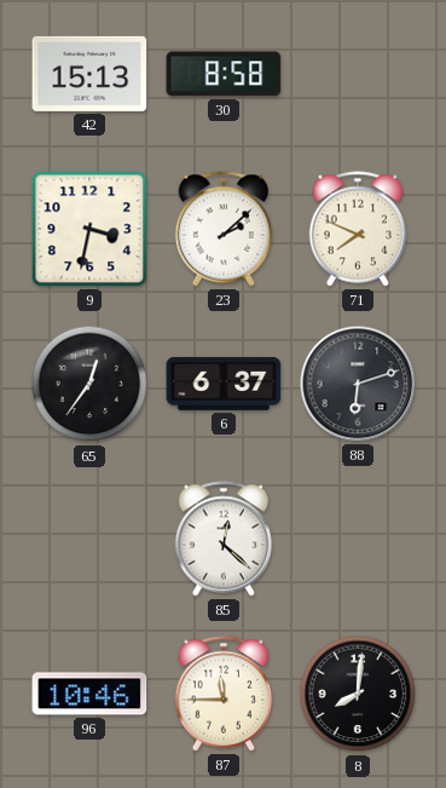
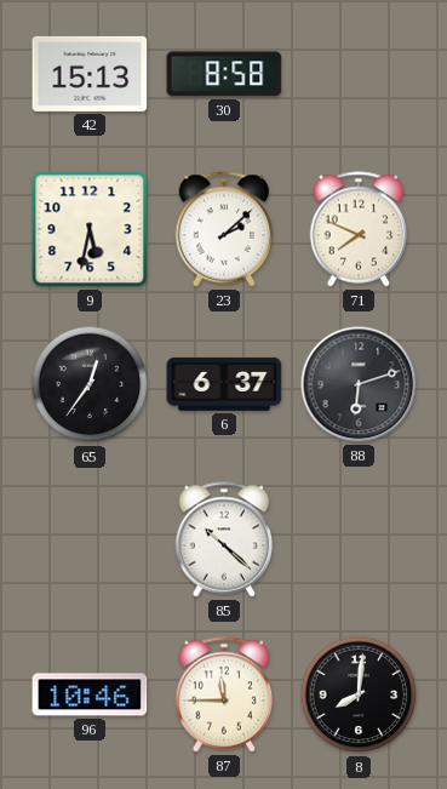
9: 3:32 -> 5:32
85: 12:22 -> 10:22
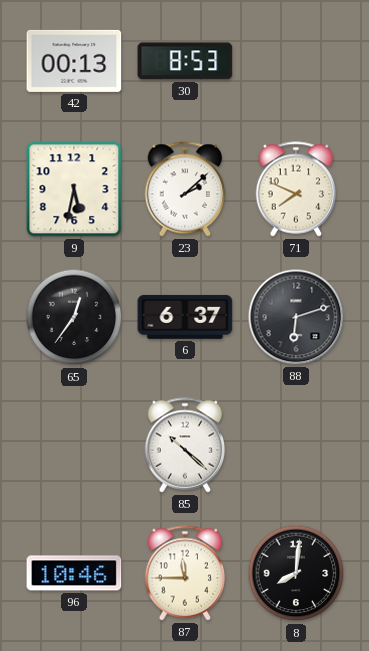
42: 15:13 -> 00:13
30: 8:58 -> 8:53
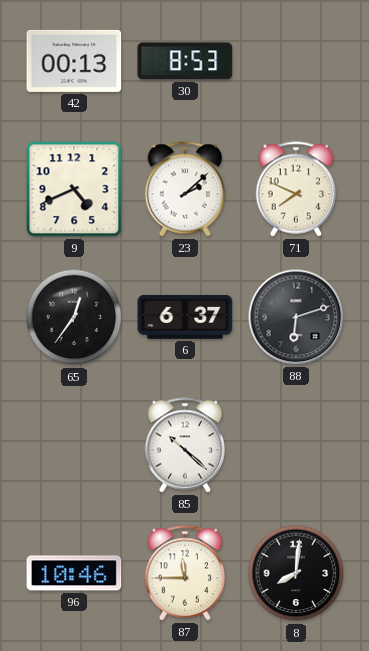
9: 5:32 -> 4:41
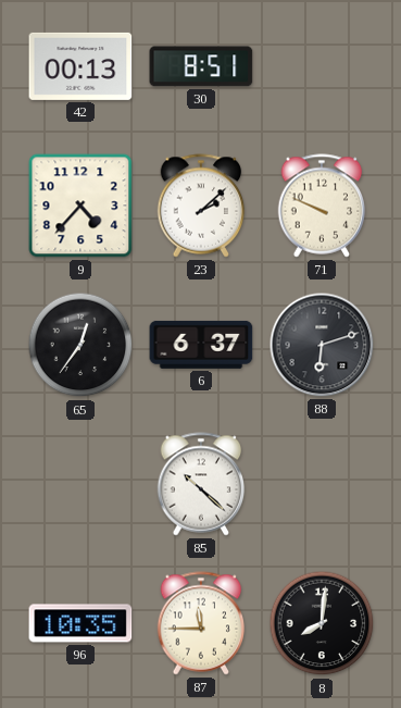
30: 8:53 -> 8:51
9: 4:41 -> 4:37
71: 7:49 -> 9:49
96: 10:46 -> 10:35
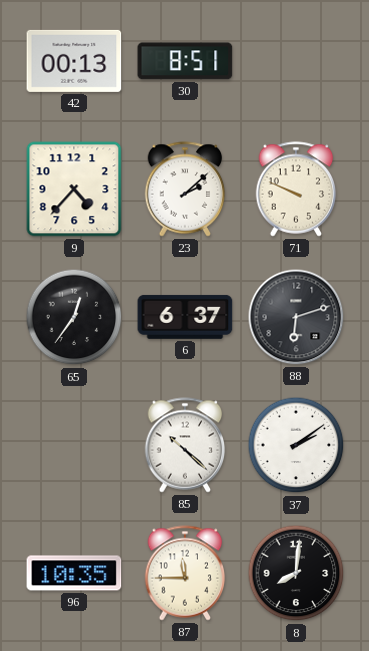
37: none -> 2:09
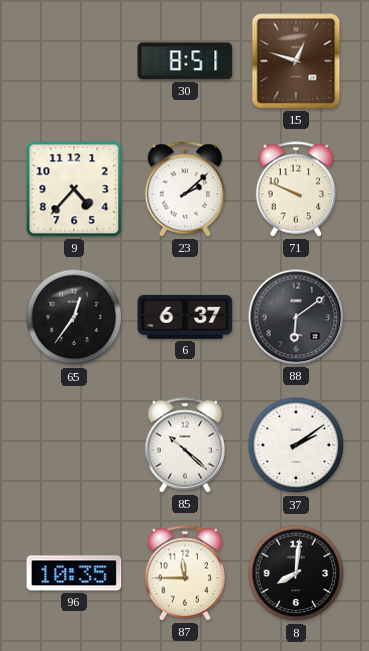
42: 00:13 -> none
15: none -> 12:48
88: 6:12 -> 6:09
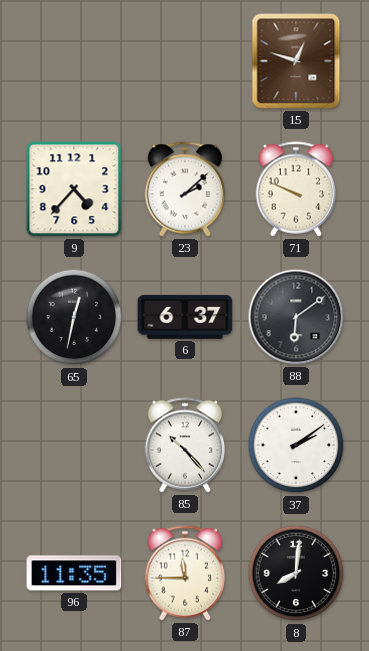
30: 8:51 -> none
65: 12:36 -> 12:32
85: 10:22 -> 10:23
96: 10:35 -> 11:35
